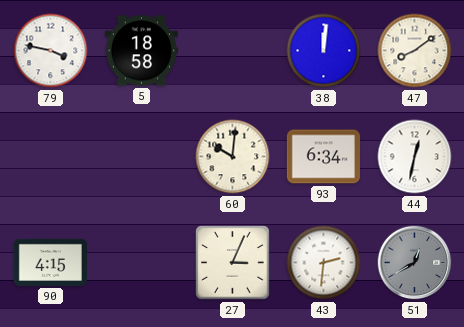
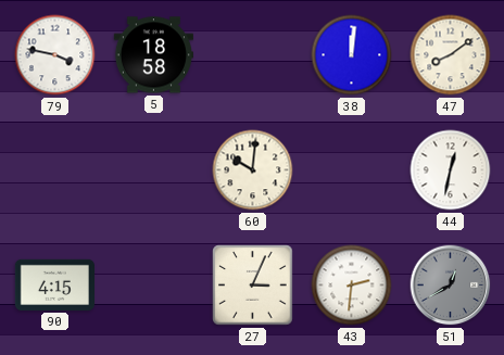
93: 6:34 -> none
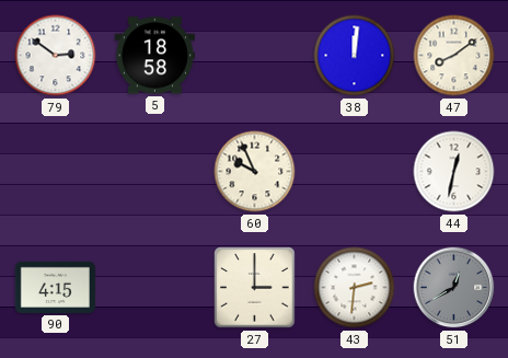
79: 3:47 -> 2:51
60: 10:01 -> 9:56
27: 3:04 -> 3:00
